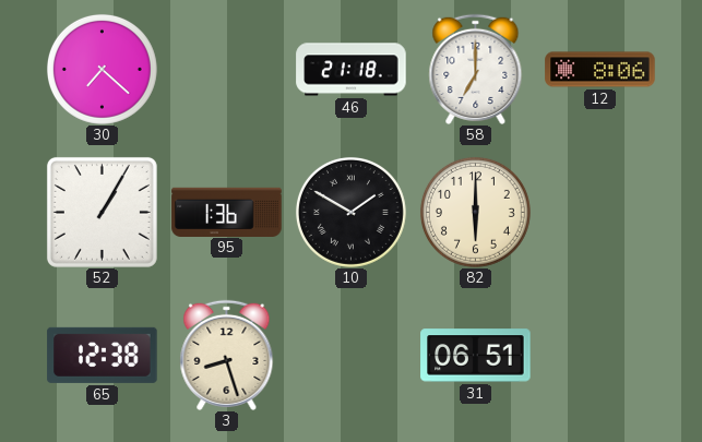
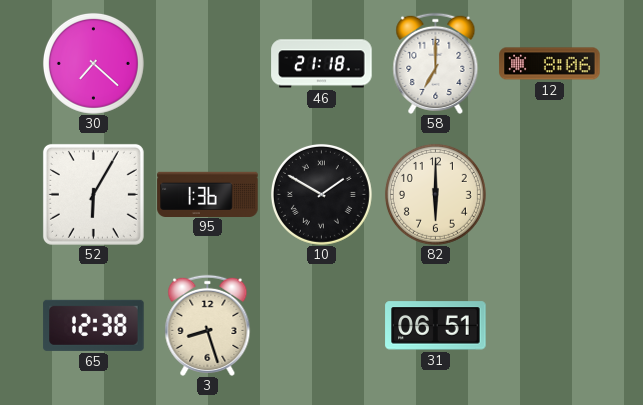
52: 1:05 -> 6:05
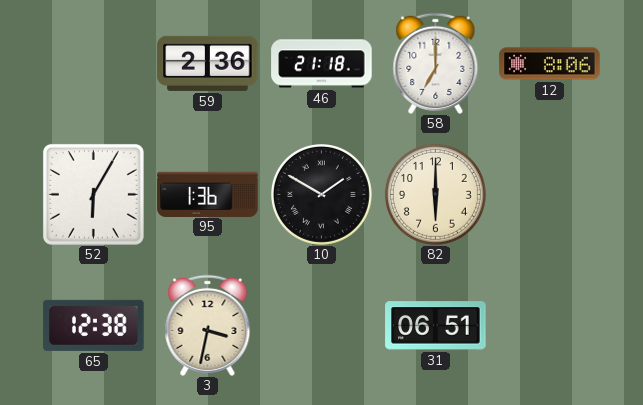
30: 7:22 -> none
59: none -> 2:36
3: 8:27 -> 3:32
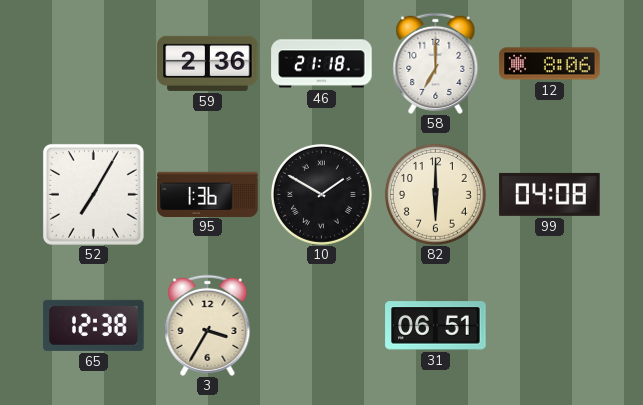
52: 6:05 -> 7:05
99: none -> 04:08
3: 3:32 -> 3:35
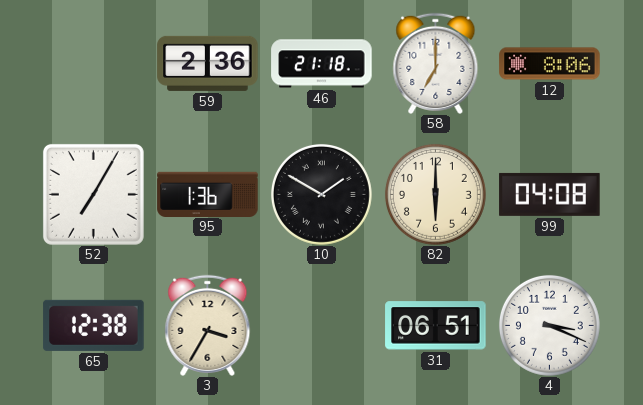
4: none -> 3:19
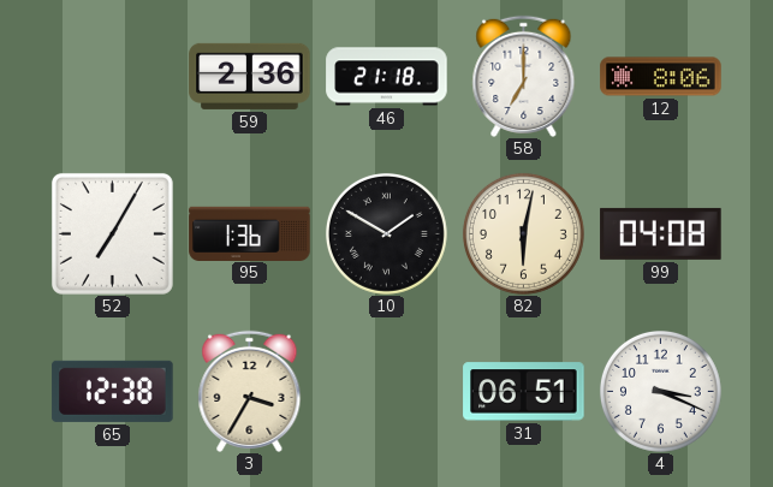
82: 6:00 -> 6:02
